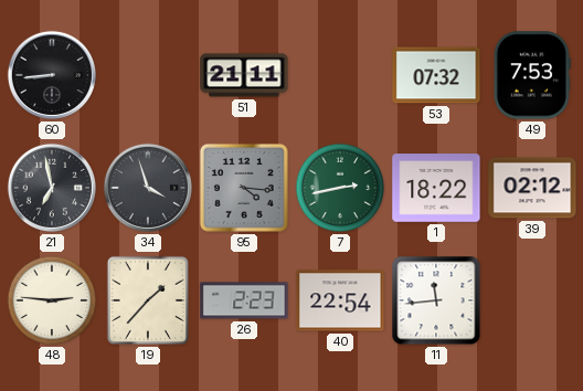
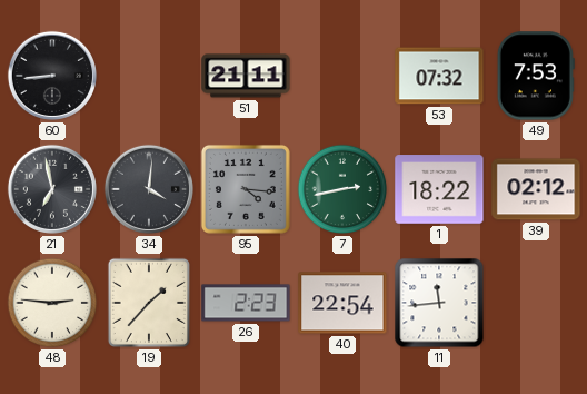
34: 3:57 -> 4:01
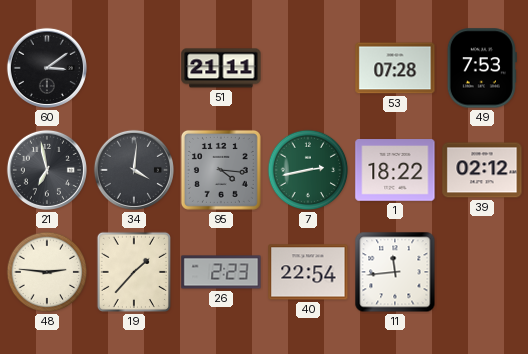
60: 8:44 -> 3:09
53: 07:32 -> 07:28
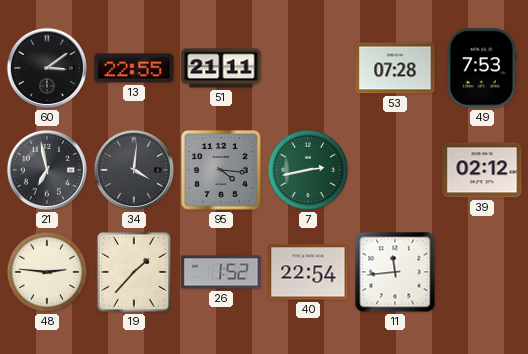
13: none -> 22:55
1: 18:22 -> none
26: 2:23 -> 1:52
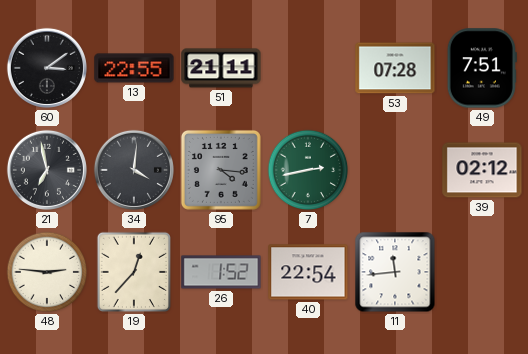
49: 7:53 -> 7:51
19: 1:37 -> 12:37
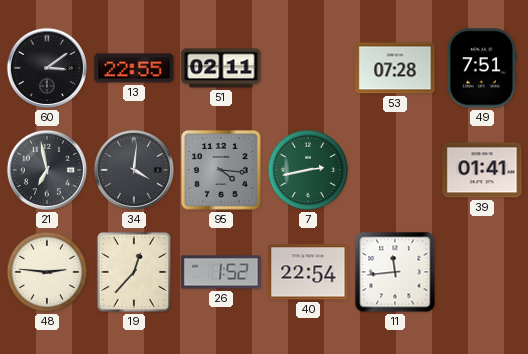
51: 21:11 -> 02:11
39: 02:12 -> 01:41
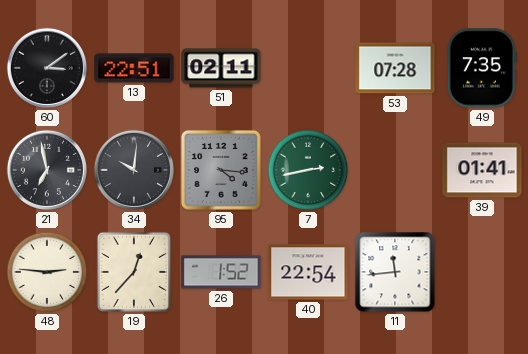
13: 22:55 -> 22:51
49: 7:51 -> 7:35
34: 4:01 -> 10:01
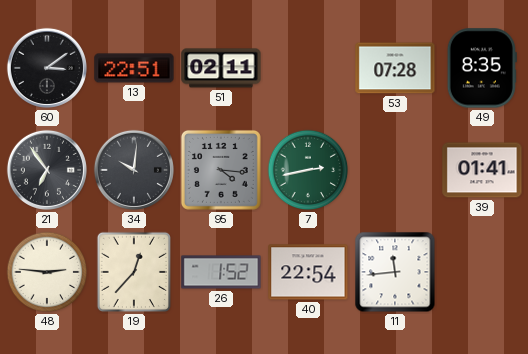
49: 7:35 -> 8:35
21: 6:58 -> 6:54
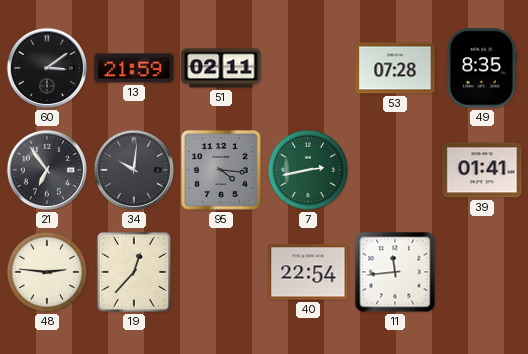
13: 22:51 -> 21:59
26: 1:52 -> none
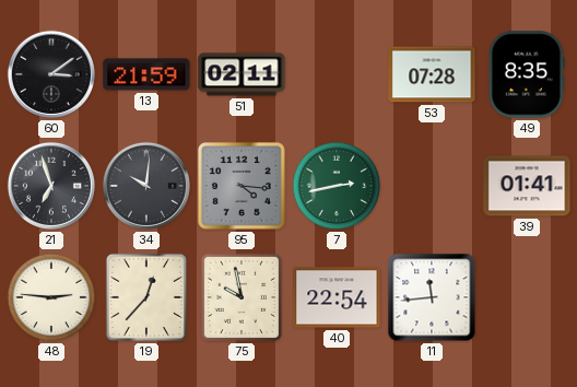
21: 6:54 -> 6:57
75: none -> 9:58
